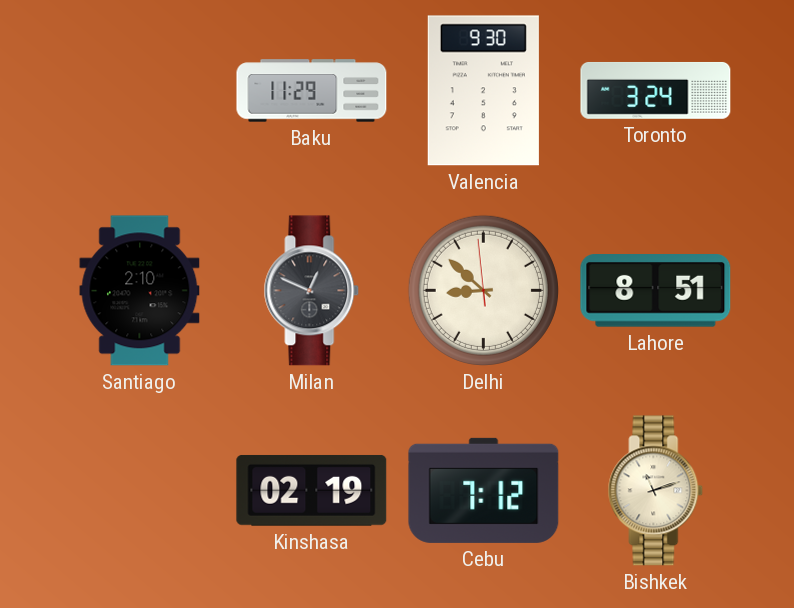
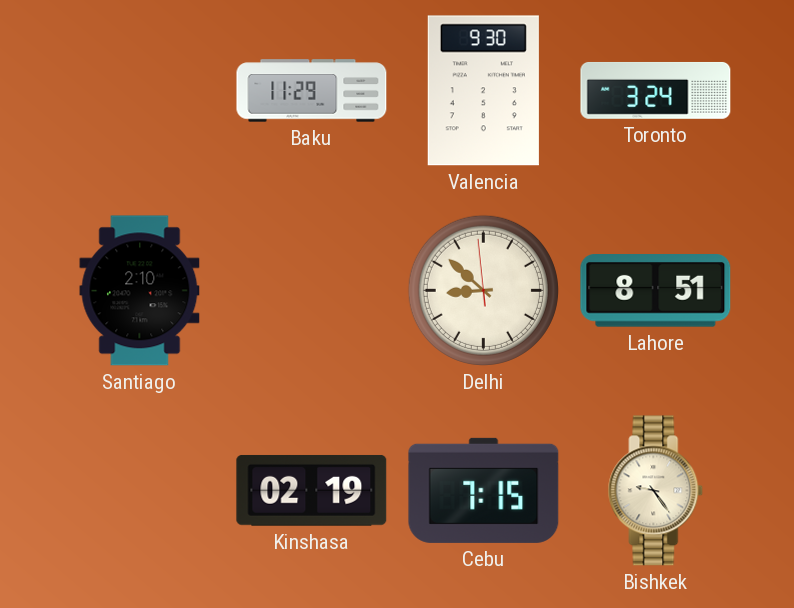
Milan: 12:49 -> none
Cebu: 7:12 -> 7:15
Bishkek: 11:12 -> 9:24
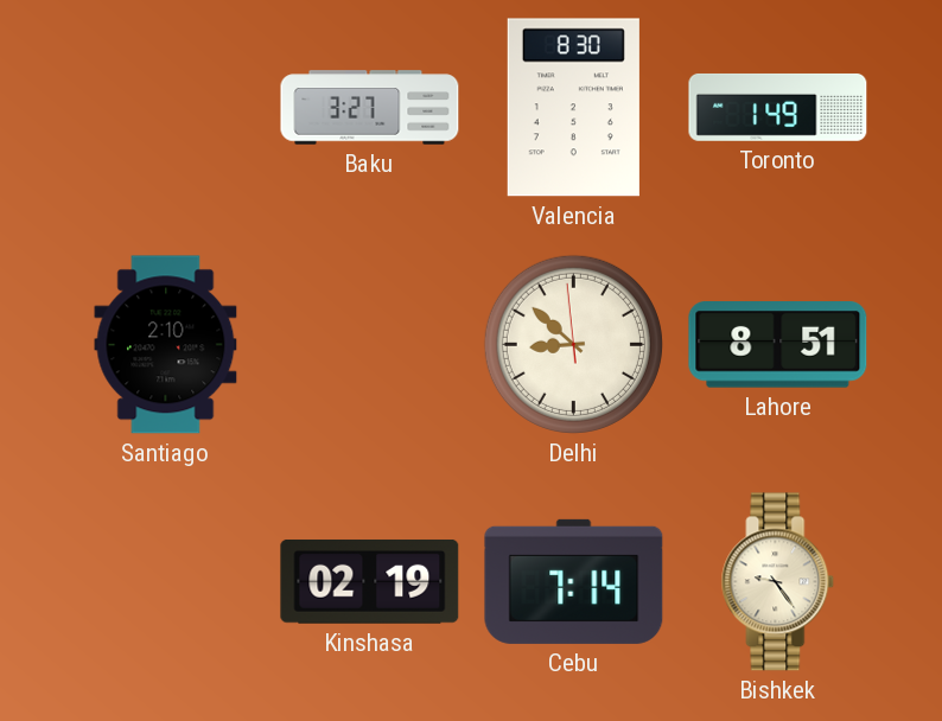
Baku: 11:29 -> 3:27
Valencia: 9:30 -> 8:30
Toronto: 3:24 -> 1:49
Cebu: 7:15 -> 7:14
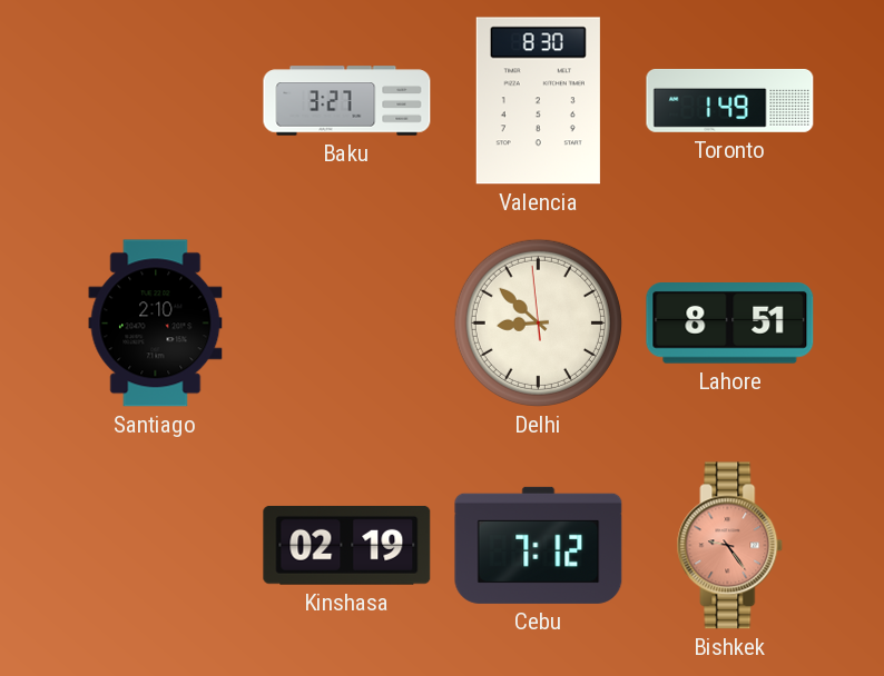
Cebu: 7:14 -> 7:12
Bishkek dial: cream -> salmon
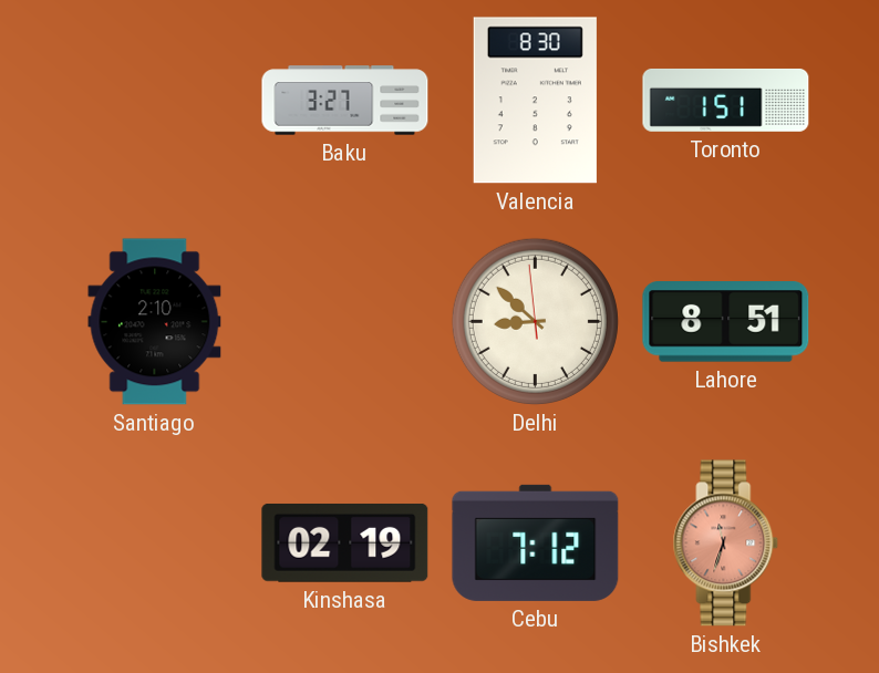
Toronto: 1:49 -> 1:51
Bishkek: 9:24 -> 11:33
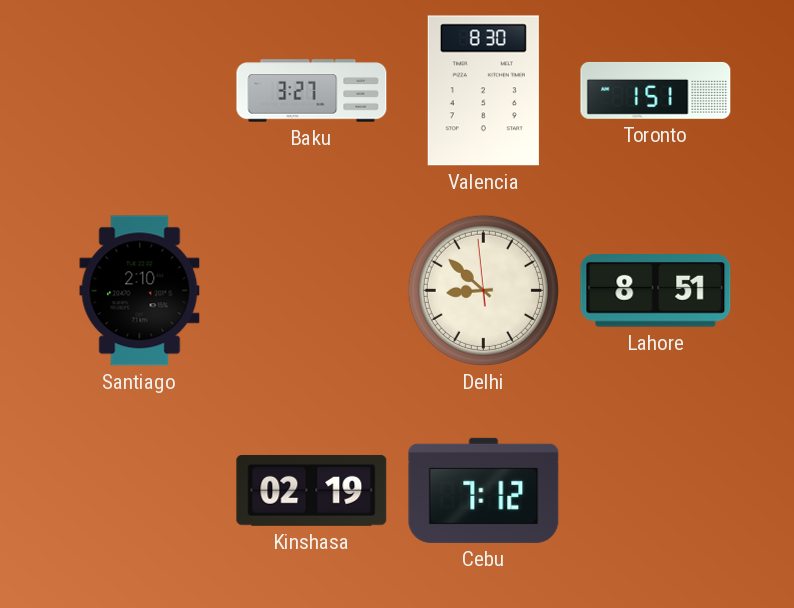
Bishkek: 11:33 -> none
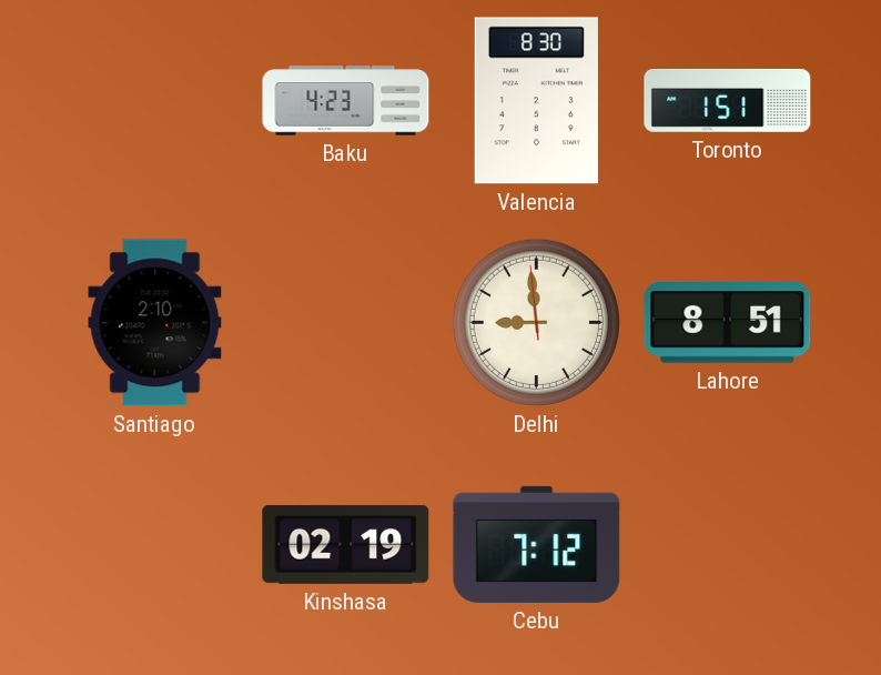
Baku: 3:27 -> 4:23
Delhi: 8:51 -> 8:58
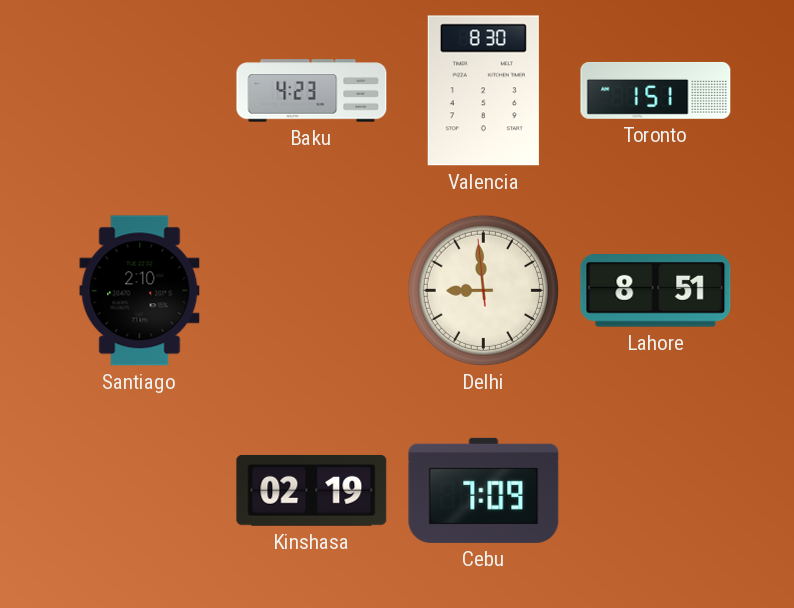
Cebu: 7:12 -> 7:09
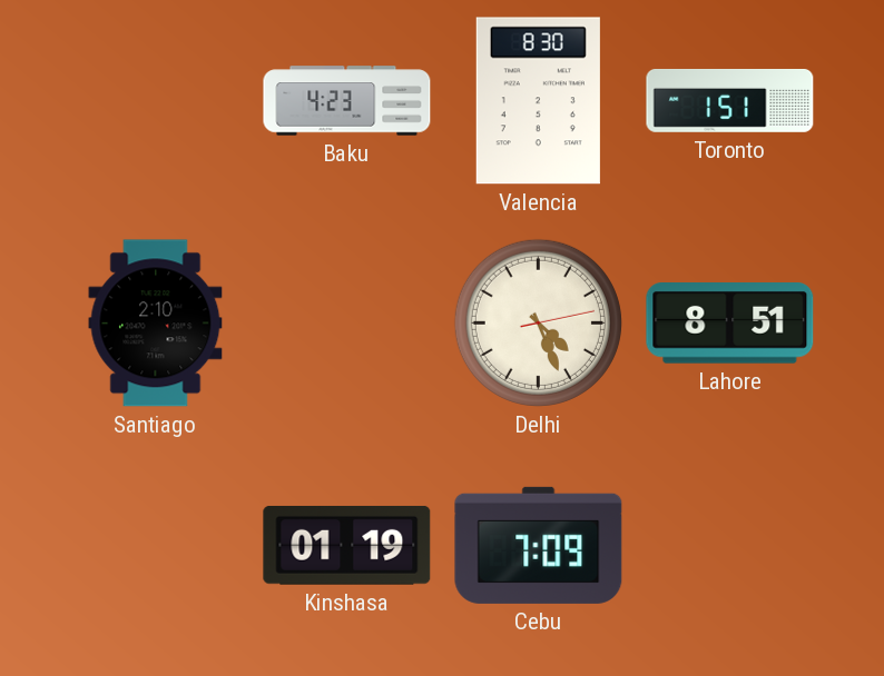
Delhi: 8:58 -> 4:26
Kinshasa: 02:19 -> 01:19
